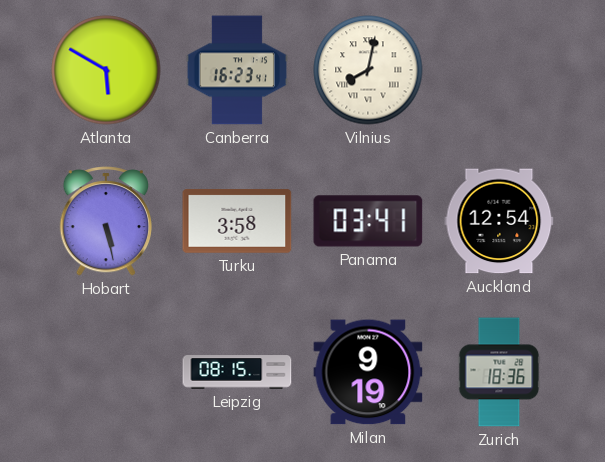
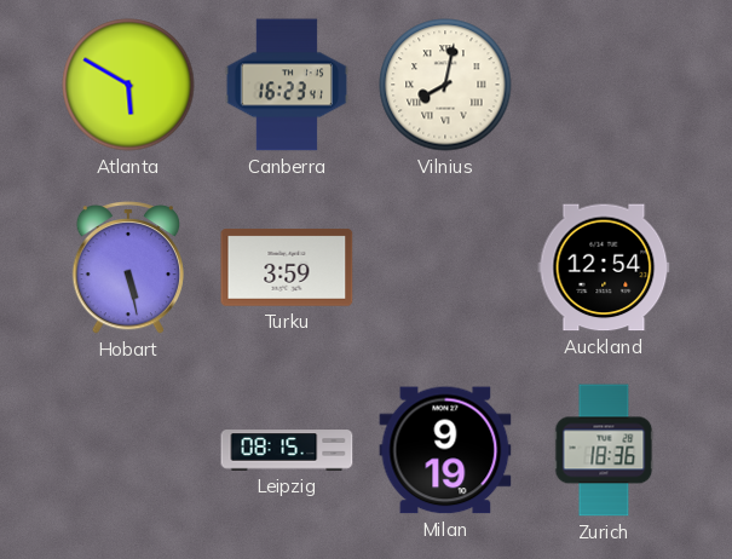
Turku: 3:58 -> 3:59
Panama: 03:41 -> none
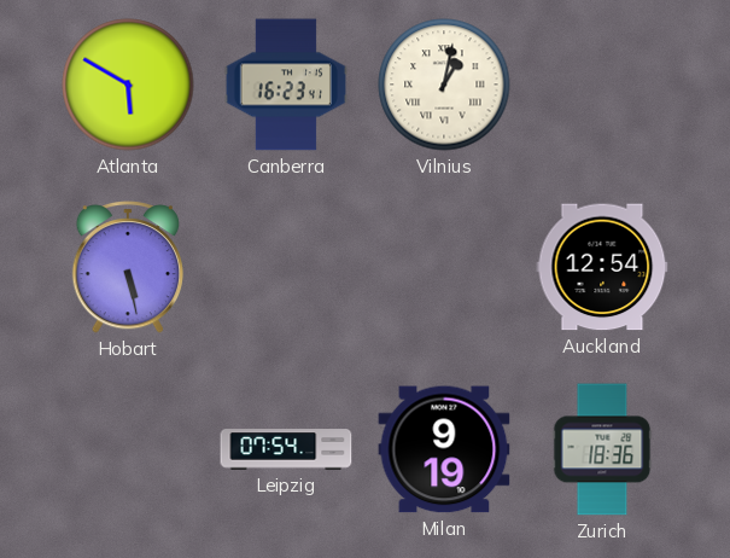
Vilnius: 8:02 -> 1:02
Turku: 3:59 -> none
Leipzig: 08:15 -> 07:54
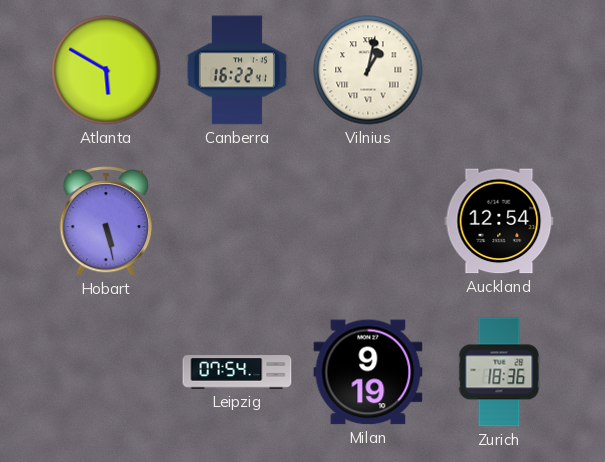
Canberra: 16:23 -> 16:22
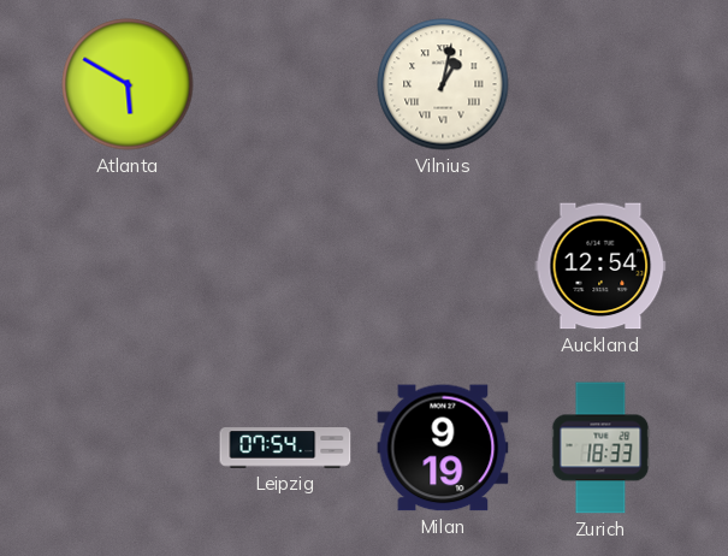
Canberra: 16:22 -> none
Hobart: 5:28 -> none
Zurich: 18:36 -> 18:33
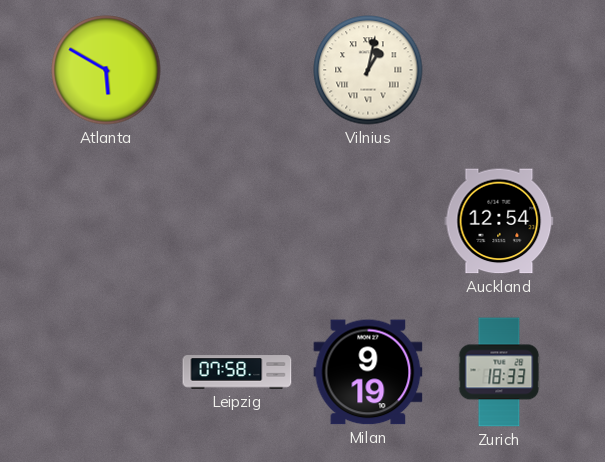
Leipzig: 07:54 -> 07:58
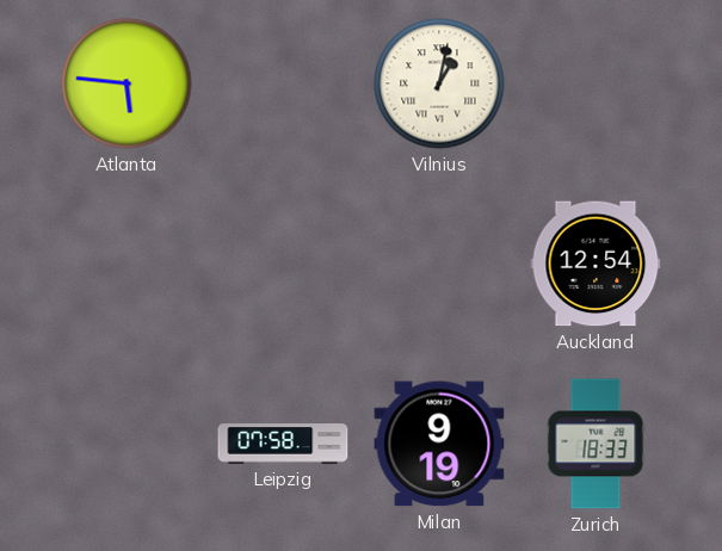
Atlanta: 5:50 -> 5:46
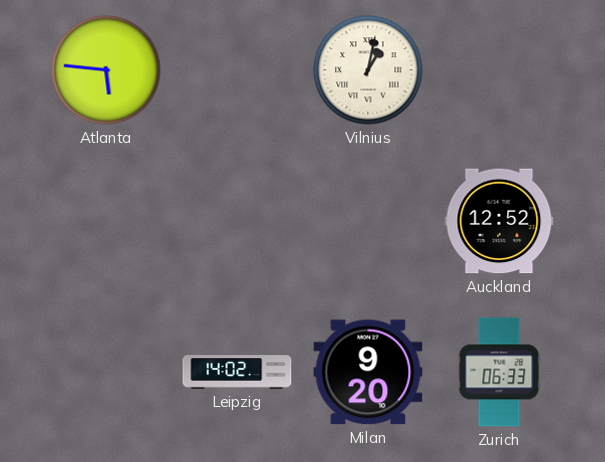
Auckland: 12:54 -> 12:52
Leipzig: 07:58 -> 14:02
Milan: 9:19 -> 9:20
Zurich: 18:33 -> 06:33
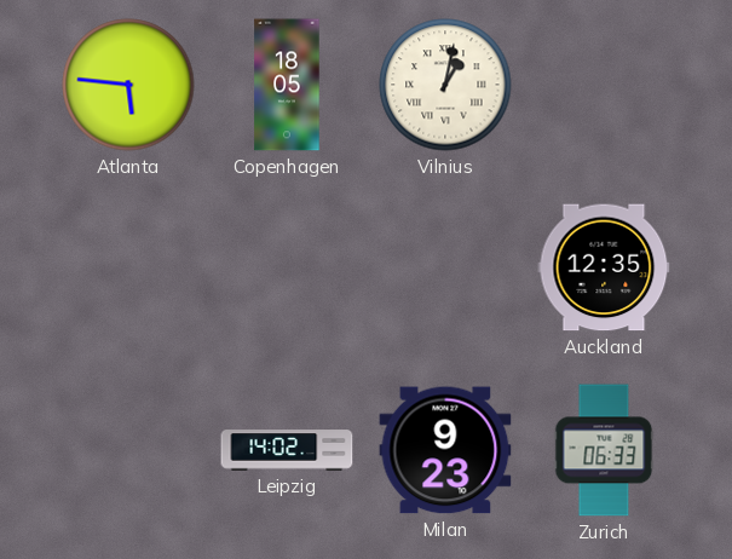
Copenhagen: none -> 18:05
Auckland: 12:52 -> 12:35
Milan: 9:20 -> 9:23
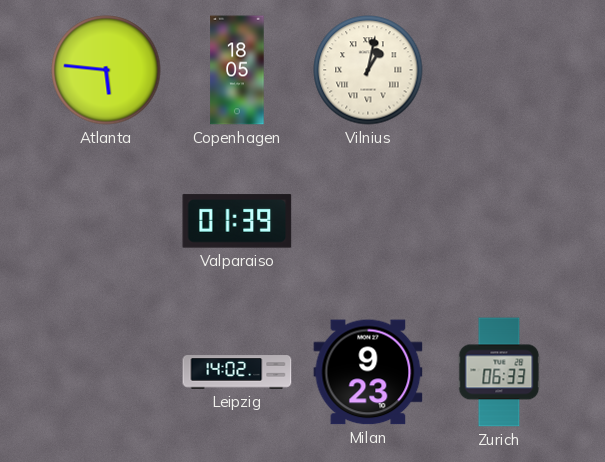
Valparaiso: none -> 01:39
Auckland: 12:35 -> none
